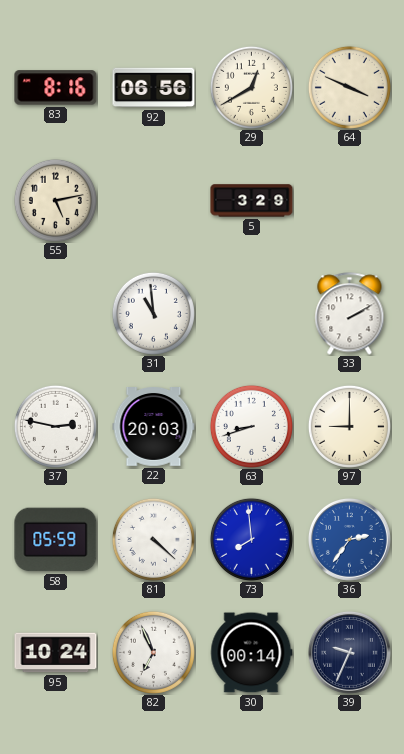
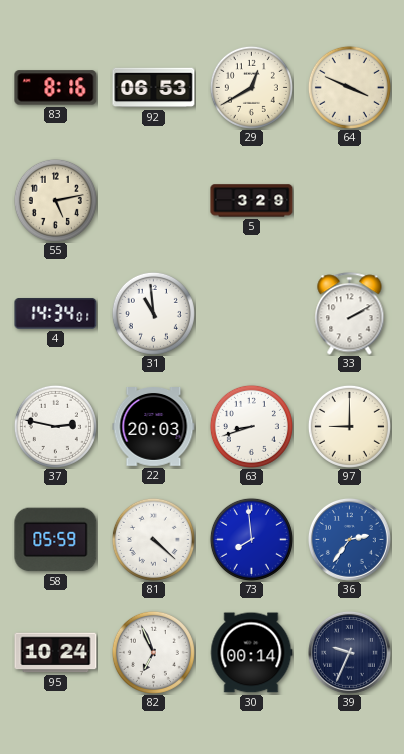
92: 06:56 -> 06:53
4: none -> 14:34
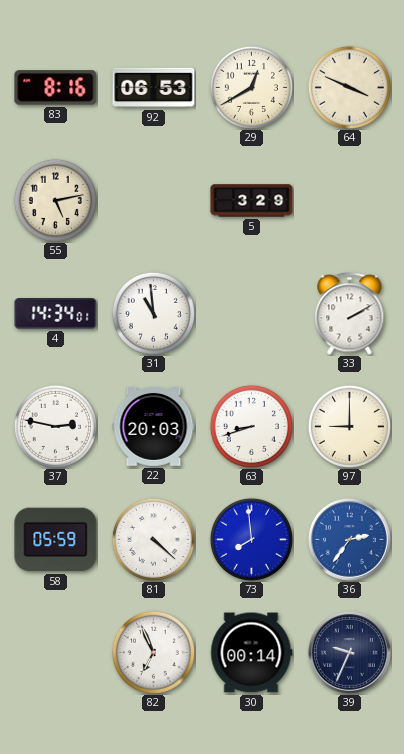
95: 10:24 -> none
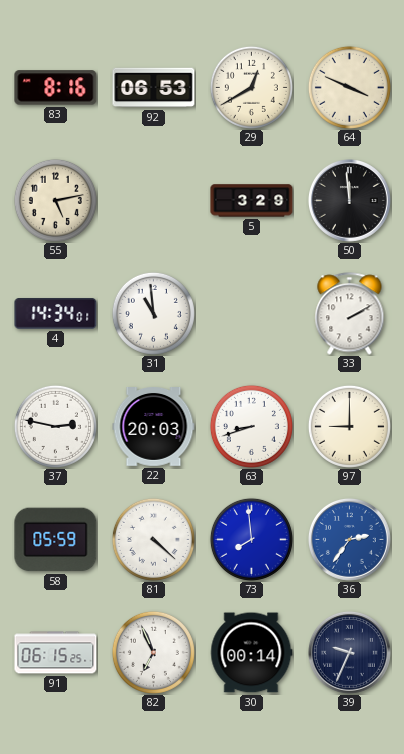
50: none -> 11:59
91: none -> 06:15
